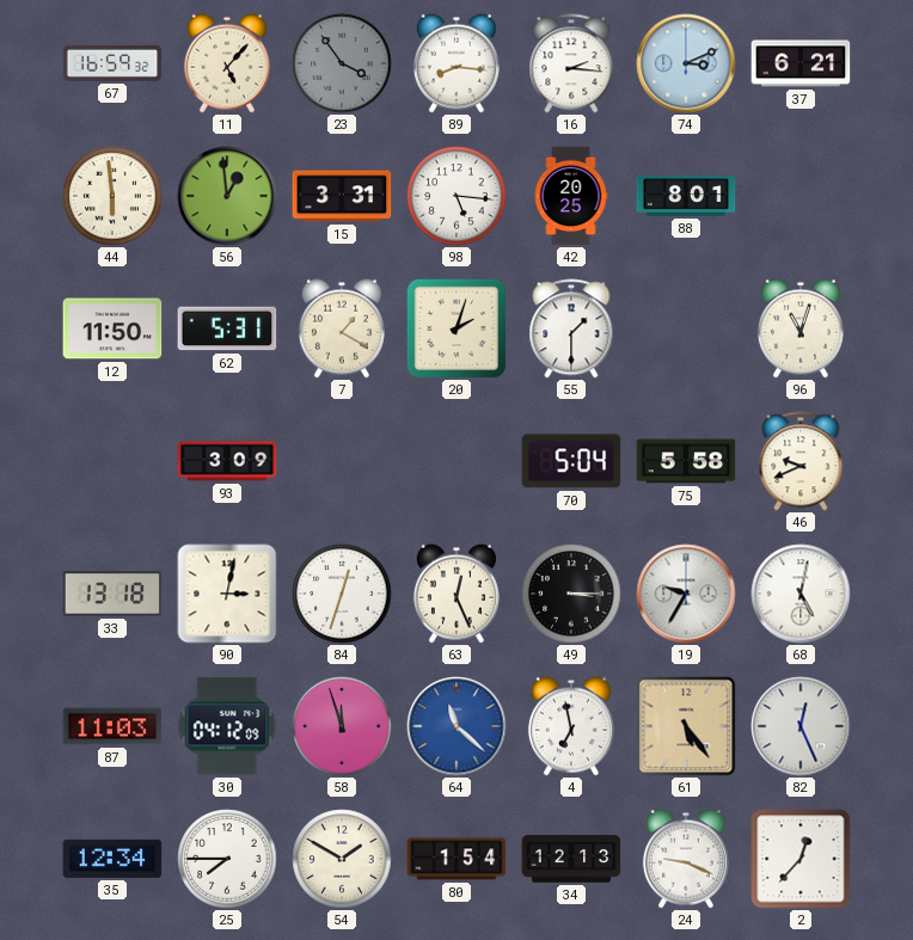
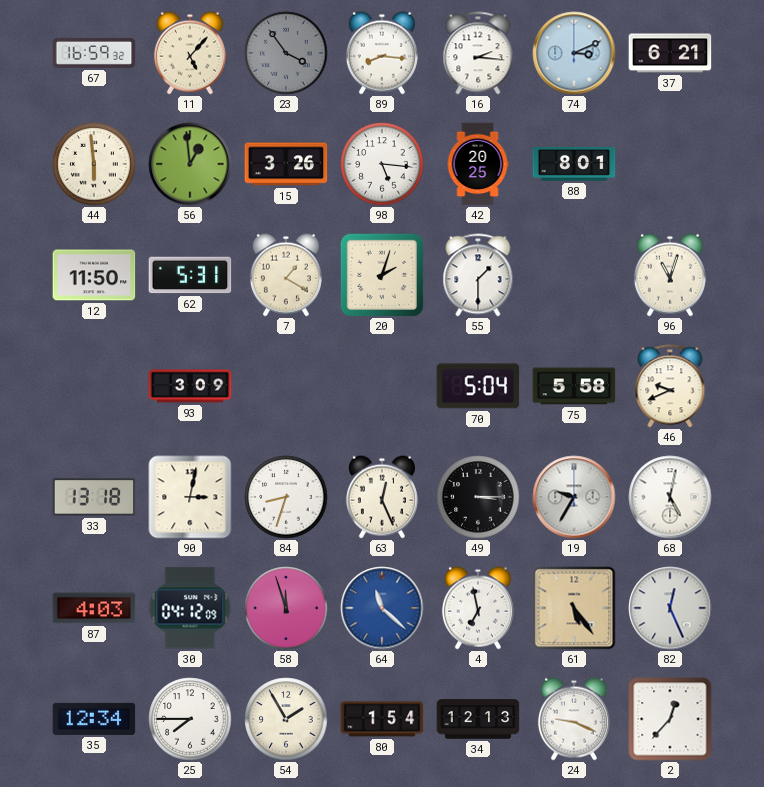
15: 3:31 -> 3:26
84: 12:33 -> 8:33
87: 11:03 -> 4:03
54: 1:50 -> 1:55
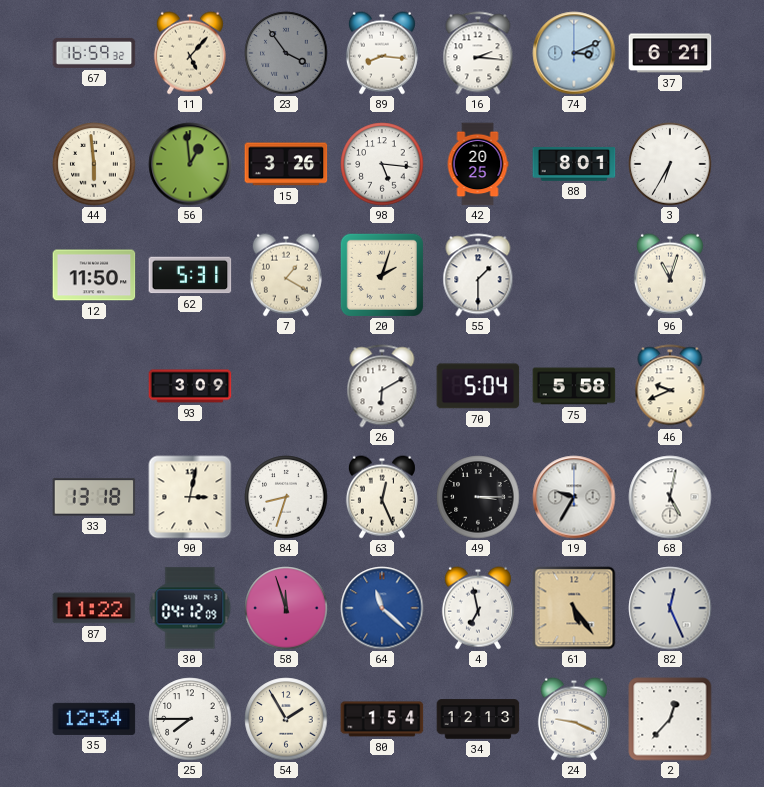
3: none -> 6:35
26: none -> 6:10
87: 4:03 -> 11:22
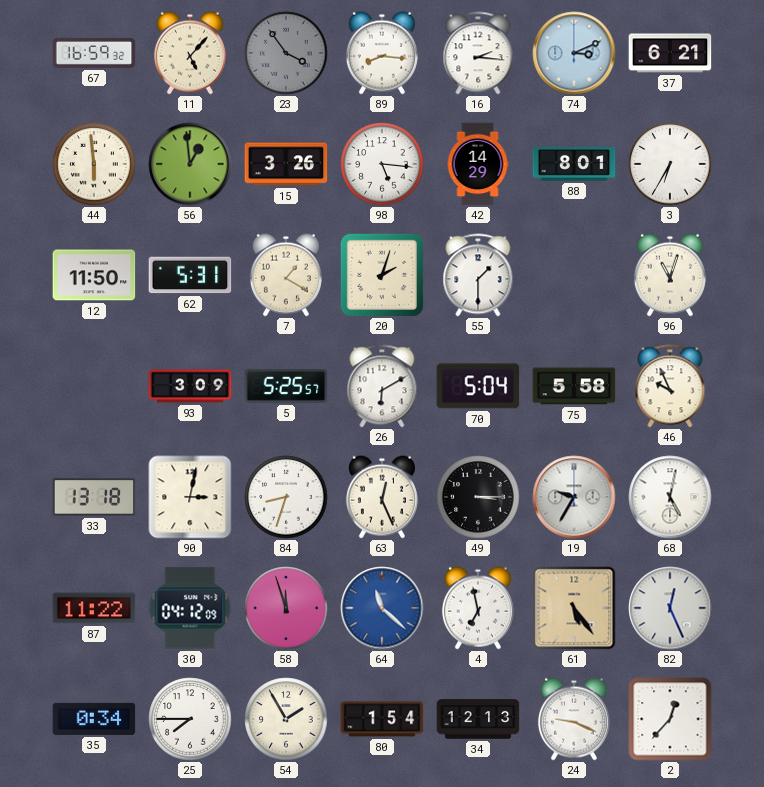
42: 20:25 -> 14:29
5: none -> 5:25
46: 9:41 -> 9:56
35: 12:34 -> 0:34
